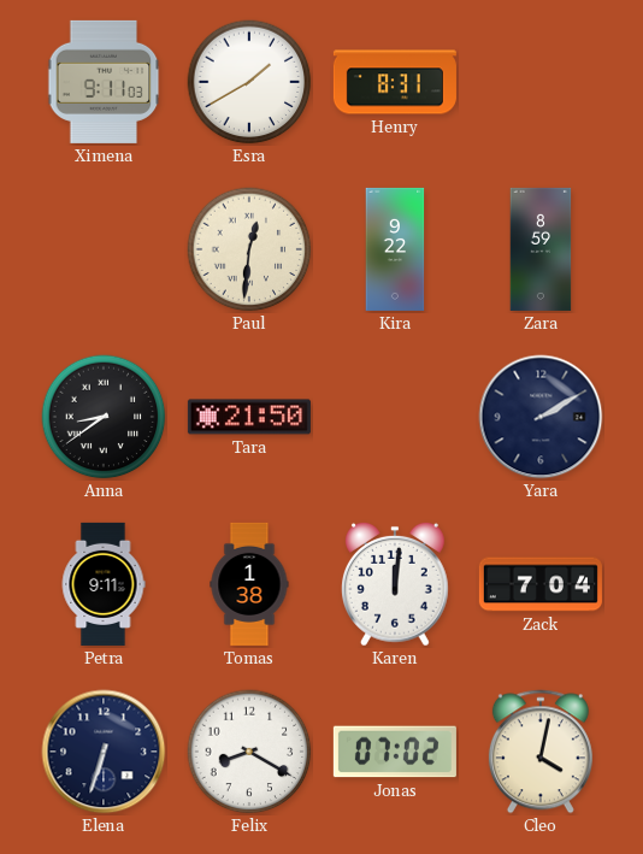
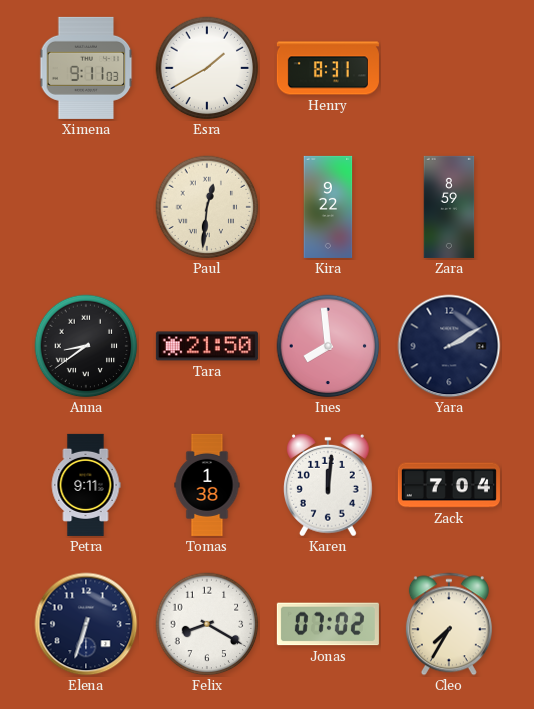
Ines: none -> 7:59
Cleo: 4:02 -> 7:35
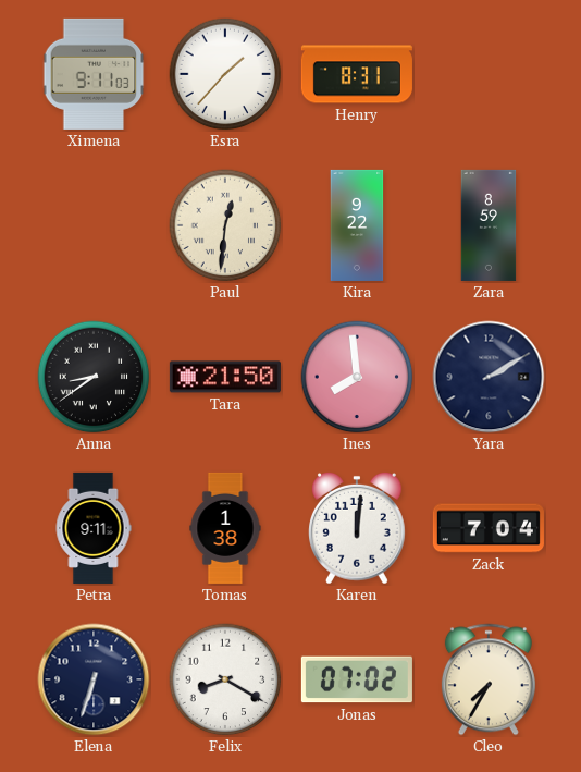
Esra: 1:40 -> 1:37
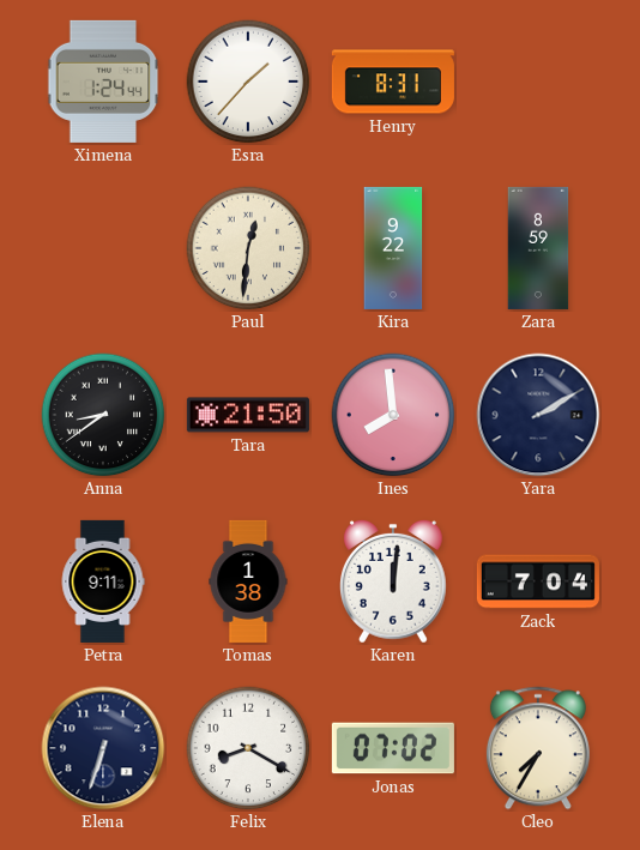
Ximena: 9:11 -> 1:24
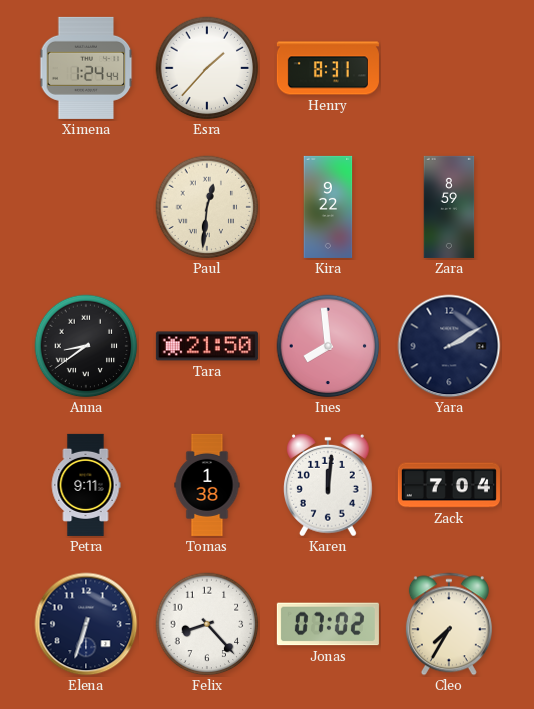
Felix: 8:20 -> 8:23
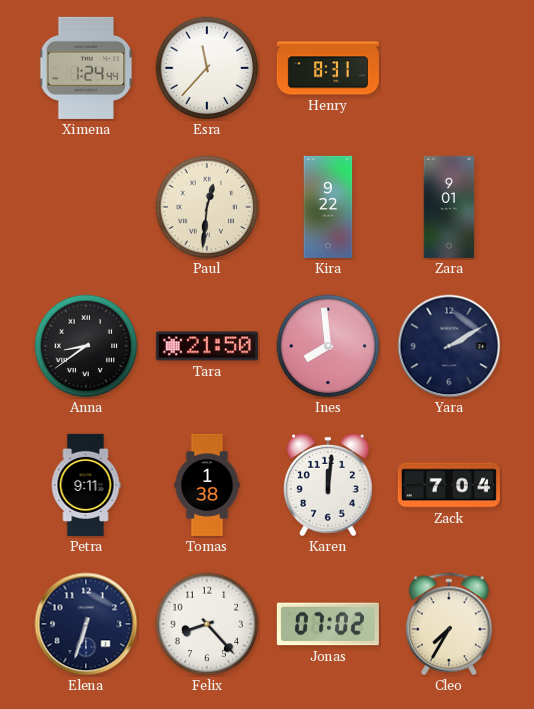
Esra: 1:37 -> 11:37
Zara: 8:59 -> 9:01
